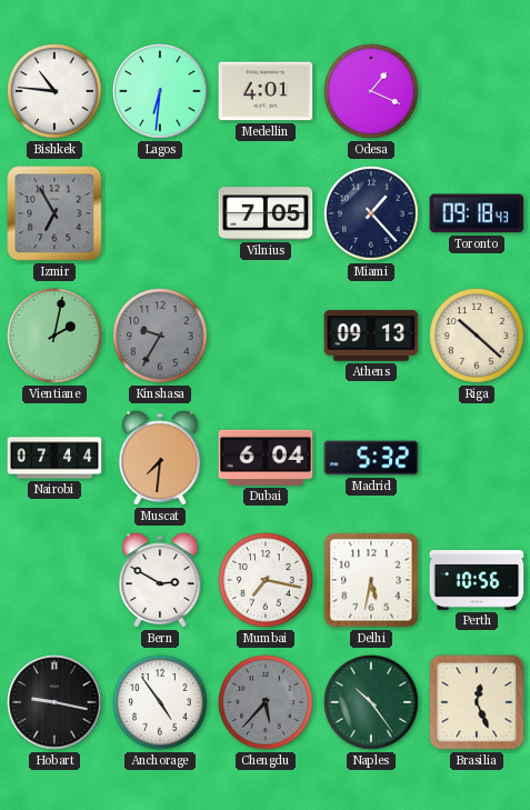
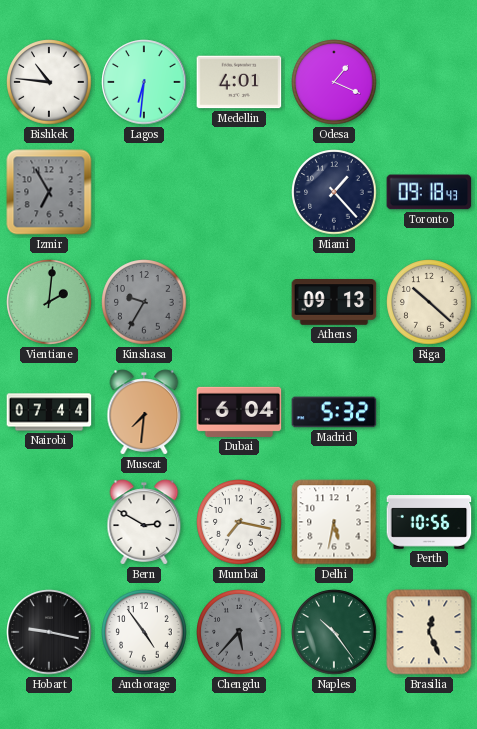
Vilnius: 7:05 -> none
Vientiane: 2:02 -> 2:01
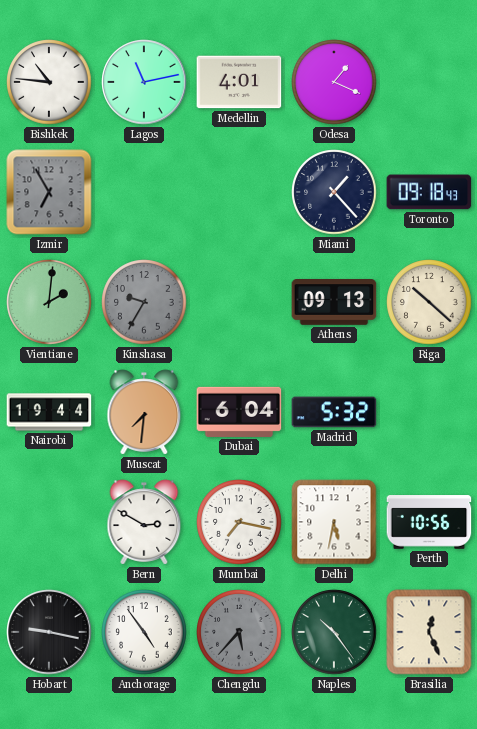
Lagos: 6:31 -> 11:13
Nairobi: 07:44 -> 19:44
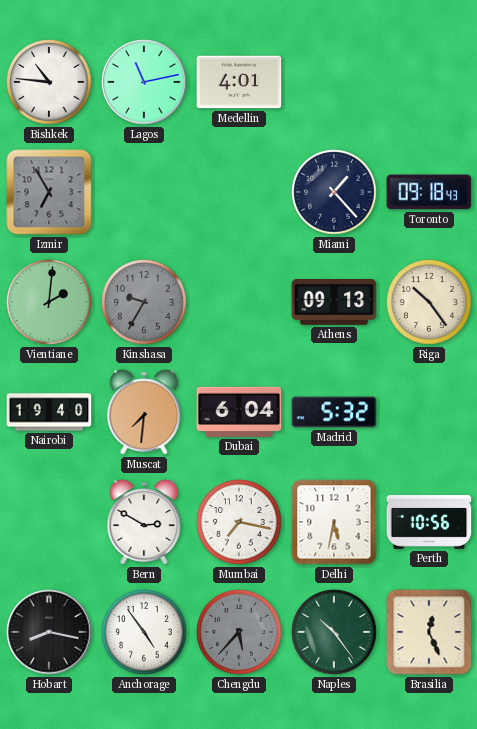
Odesa: 1:19 -> none
Riga: 10:22 -> 10:24
Nairobi: 19:44 -> 19:40
Hobart: 9:17 -> 8:17
